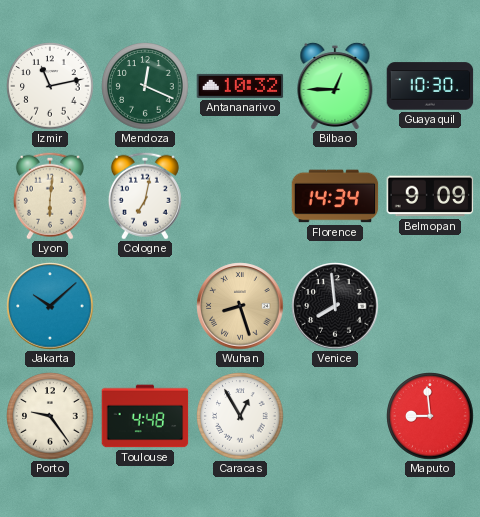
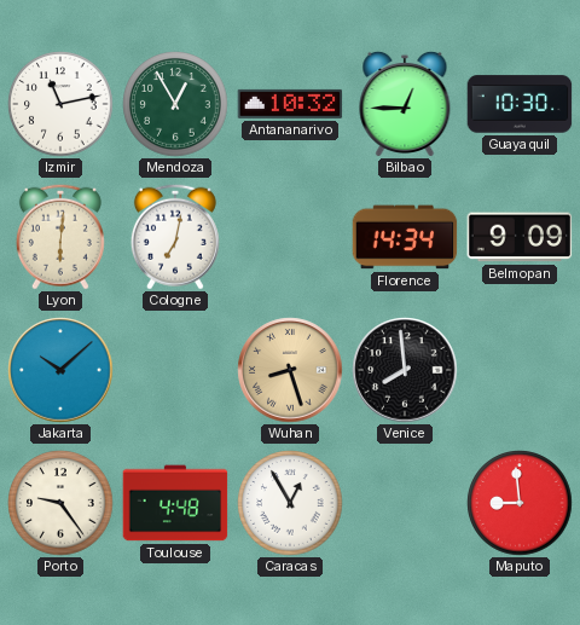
Mendoza: 12:19 -> 12:55
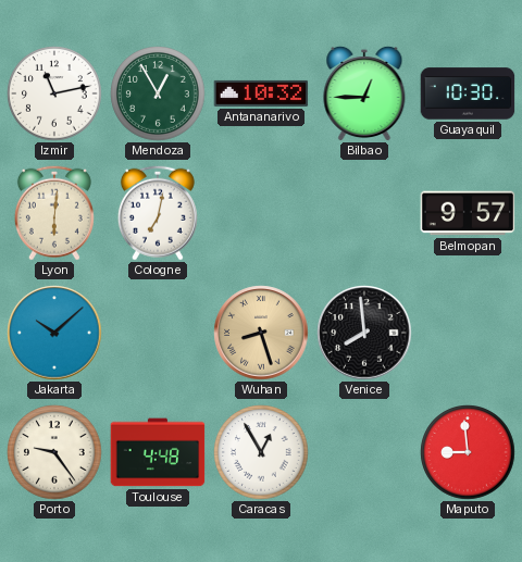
Florence: 14:34 -> none
Belmopan: 9:09 -> 9:57
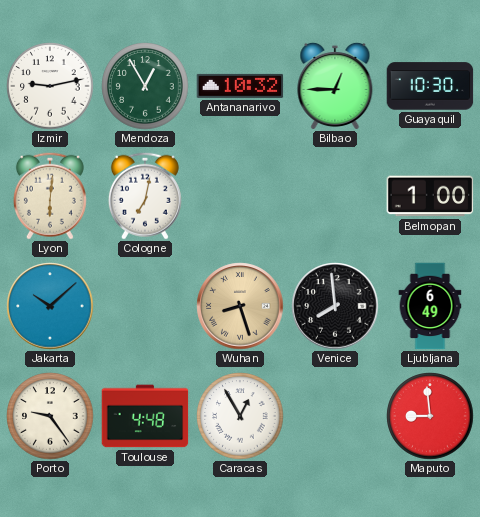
Izmir: 11:13 -> 9:13
Belmopan: 9:57 -> 1:00
Ljubljana: none -> 6:49
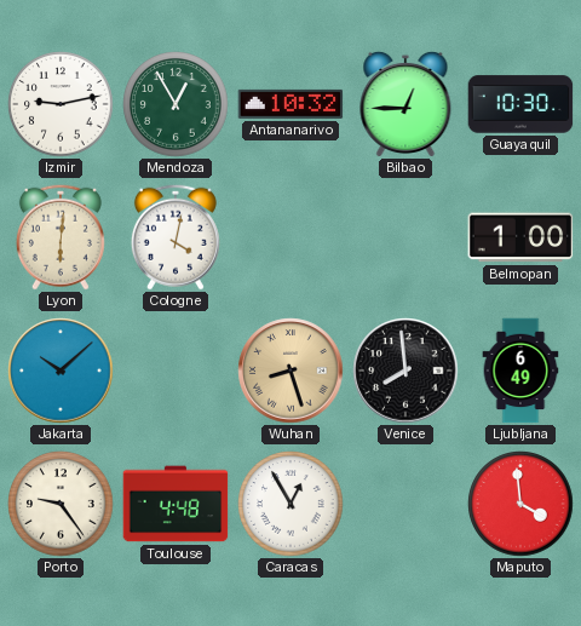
Cologne: 7:02 -> 4:02
Maputo: 8:59 -> 3:59
